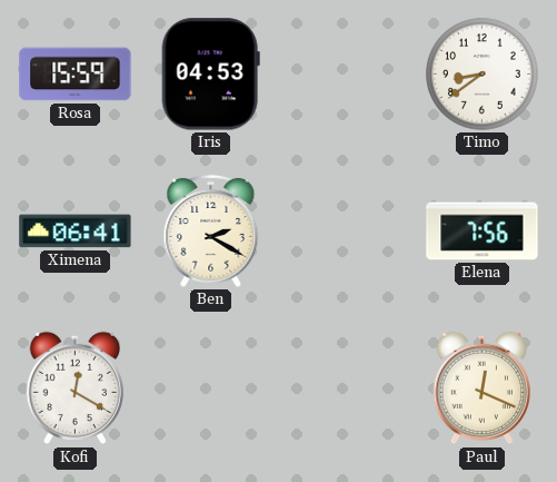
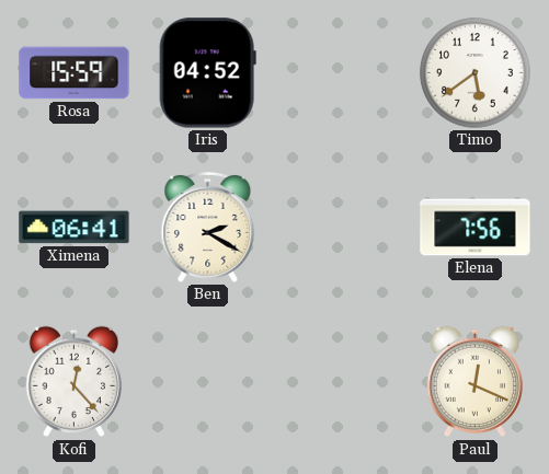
Iris: 04:53 -> 04:52
Timo: 8:39 -> 5:39
Kofi: 12:20 -> 12:23
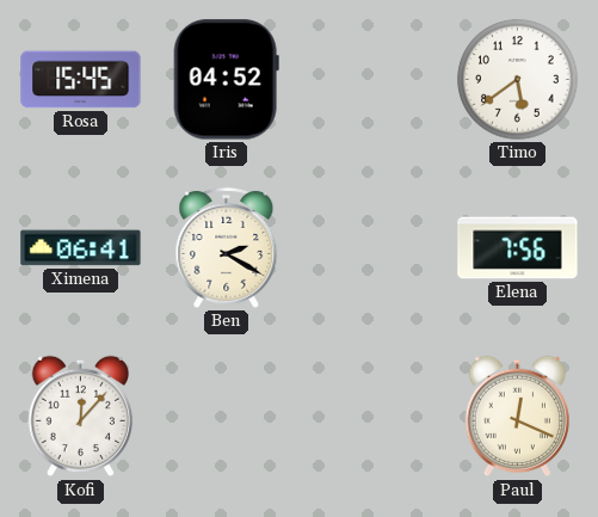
Rosa: 15:59 -> 15:45
Kofi: 12:23 -> 12:07
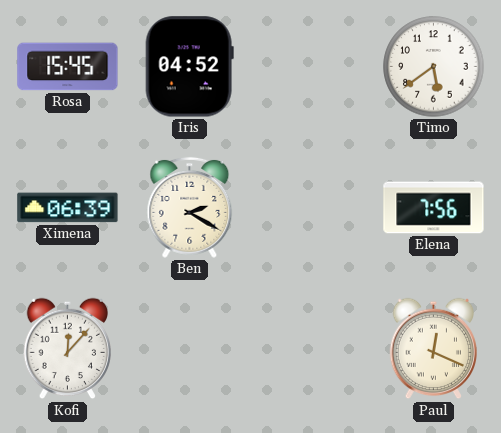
Ximena: 06:41 -> 06:39
